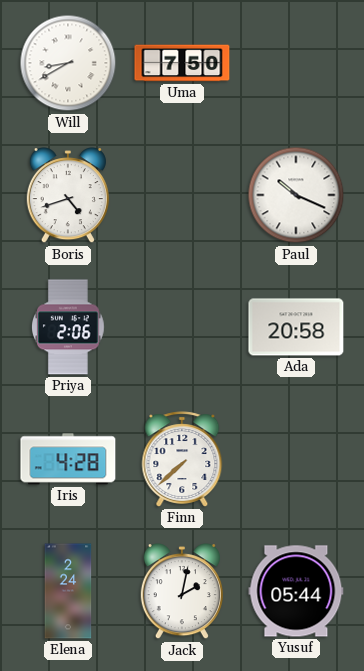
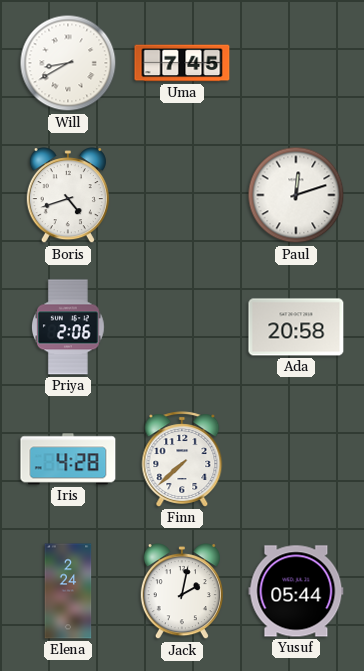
Uma: 7:50 -> 7:45
Paul: 10:19 -> 12:12
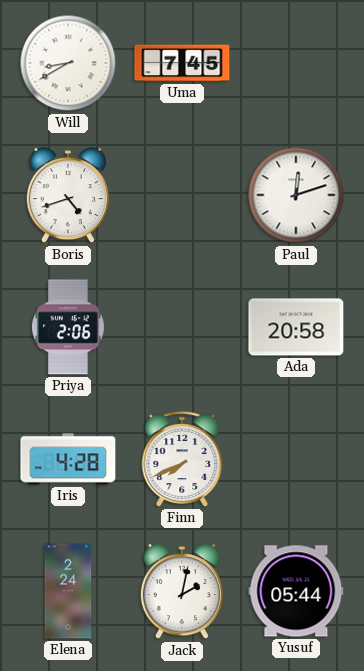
Finn: 7:38 -> 7:41
